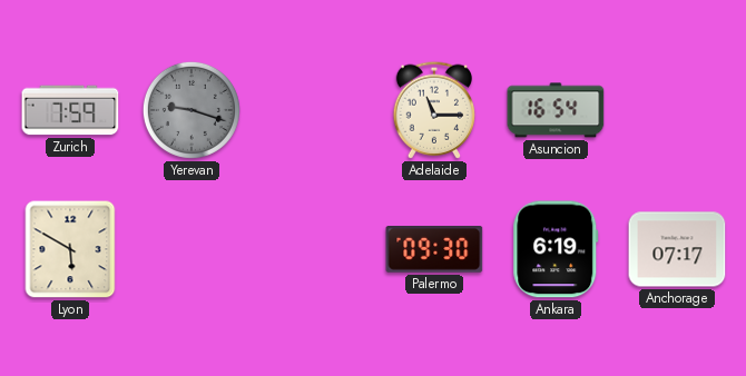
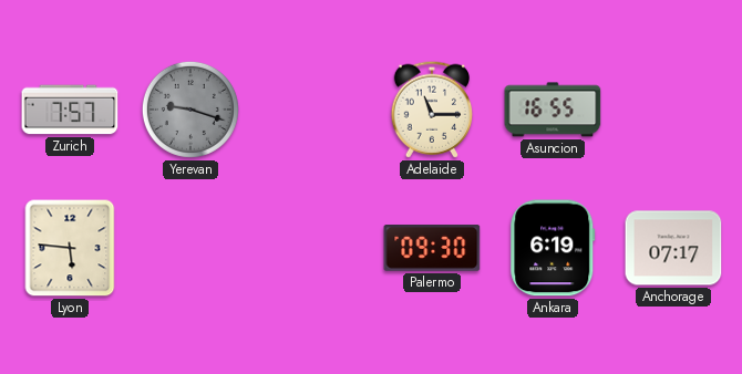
Zurich: 7:59 -> 7:57
Asuncion: 16:54 -> 16:55
Lyon: 5:50 -> 5:46
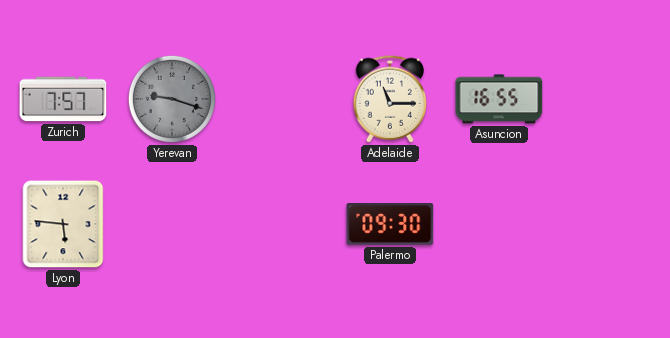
Ankara: 6:19 -> none
Anchorage: 07:17 -> none
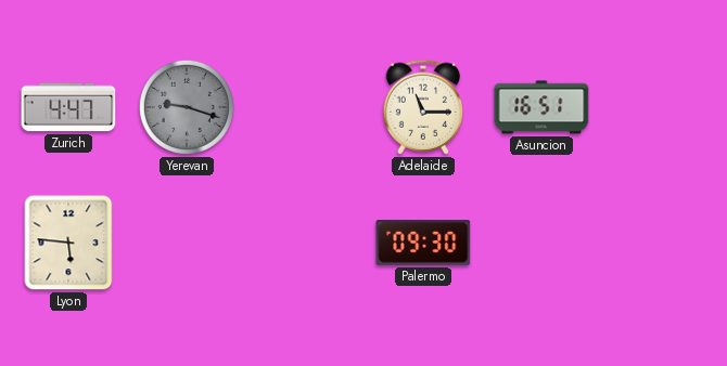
Zurich: 7:57 -> 4:47
Asuncion: 16:55 -> 16:51
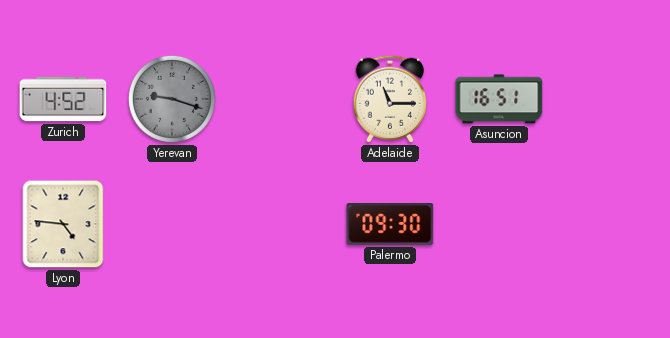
Zurich: 4:47 -> 4:52
Lyon: 5:46 -> 4:46
